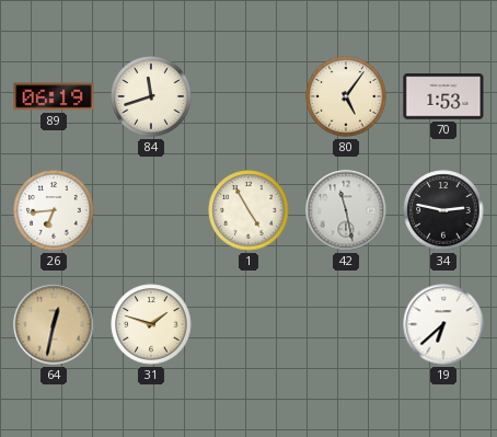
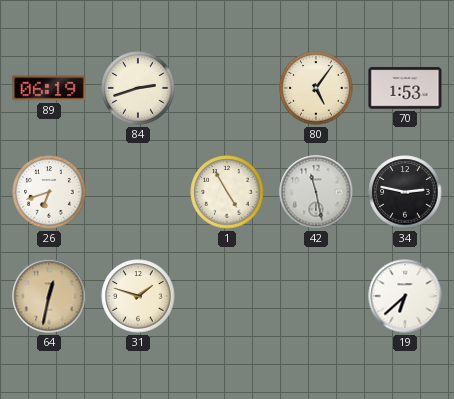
84: 11:42 -> 2:42
26: 6:44 -> 6:42
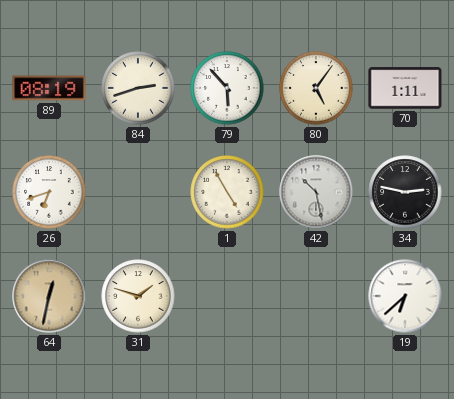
89: 06:19 -> 08:19
79: none -> 5:53
70: 1:53 -> 1:11
42: 11:28 -> 10:28
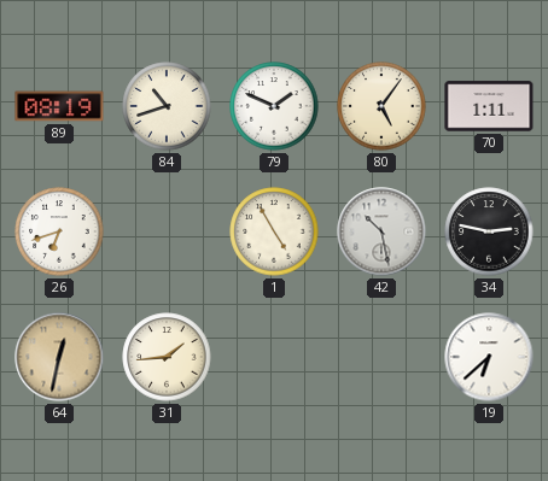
84: 2:42 -> 10:42
79: 5:53 -> 1:49
31: 1:48 -> 1:44
